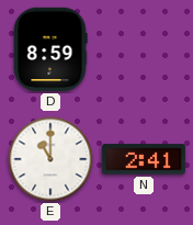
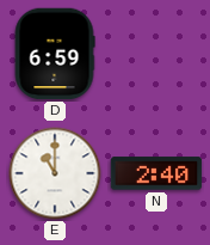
D: 8:59 -> 6:59
N: 2:41 -> 2:40
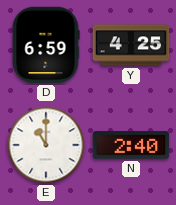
Y: none -> 4:25
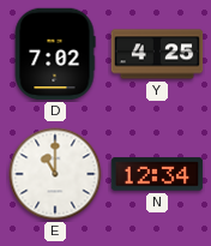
D: 6:59 -> 7:02
N: 2:40 -> 12:34
